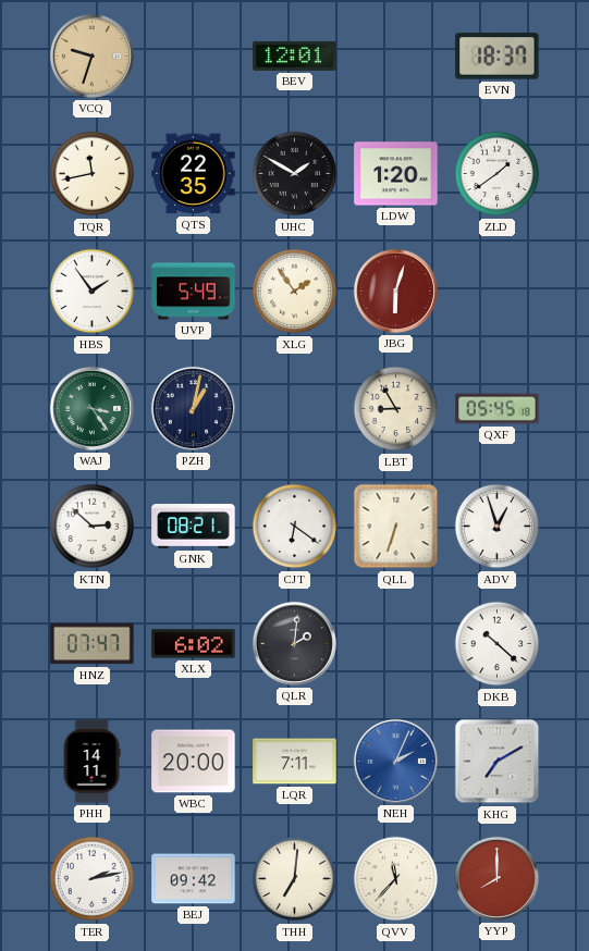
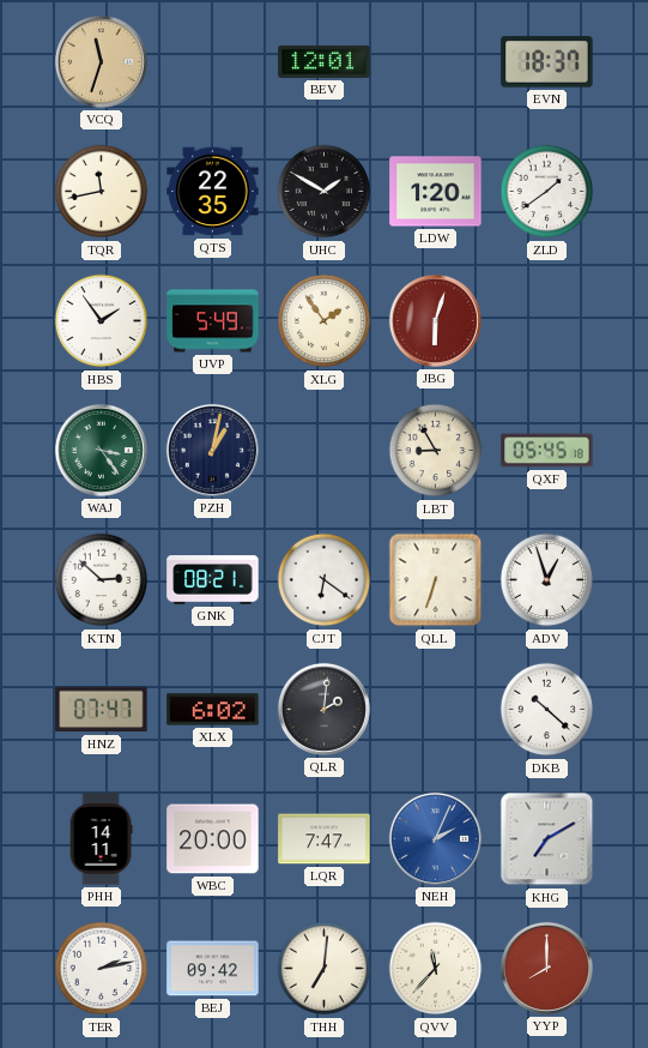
VCQ: 9:33 -> 11:33
LQR: 7:11 -> 7:47
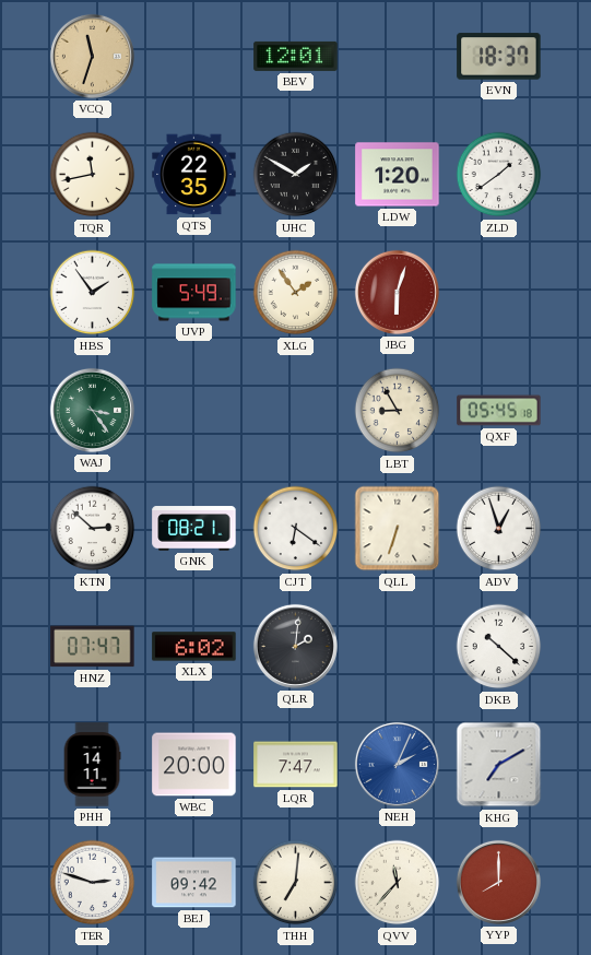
PZH: 1:02 -> none
TER: 2:13 -> 2:48
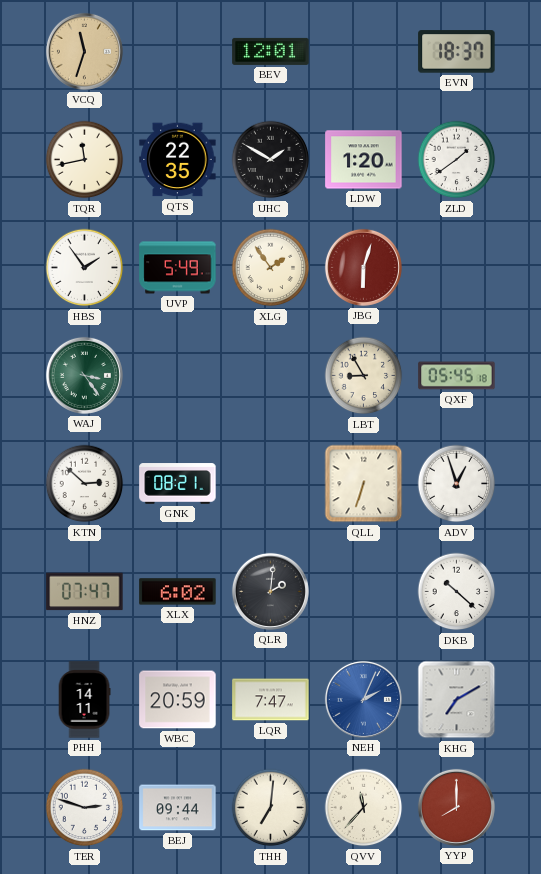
CJT: 6:21 -> none
WBC: 20:00 -> 20:59
BEJ: 09:42 -> 09:44
